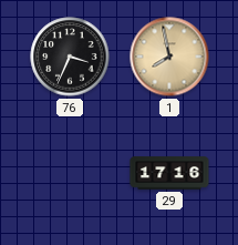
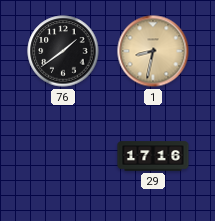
76: 3:34 -> 1:39
1: 7:58 -> 8:32
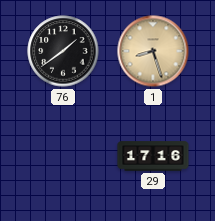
1: 8:32 -> 8:27
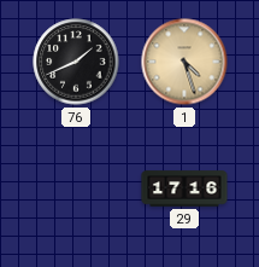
76: 1:39 -> 1:41
1: 8:27 -> 4:27
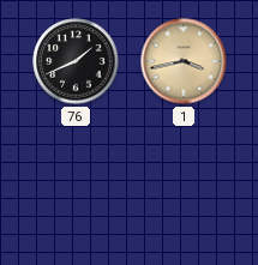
1: 4:27 -> 3:43
29: 17:16 -> none
